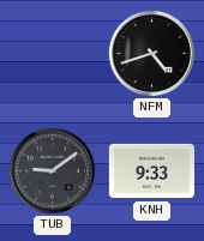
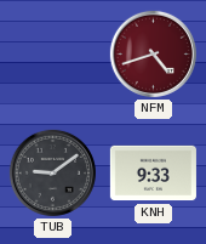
NFM dial: black -> burgundy
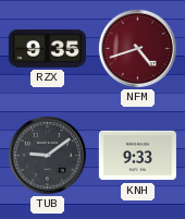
RZX: none -> 9:35
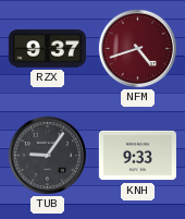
RZX: 9:35 -> 9:37
TUB: 9:09 -> 9:06
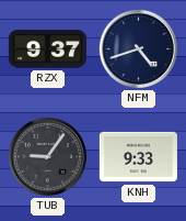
NFM dial: burgundy -> navy
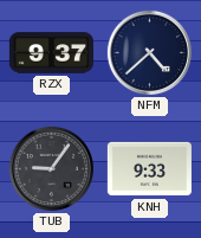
NFM: 4:42 -> 4:38
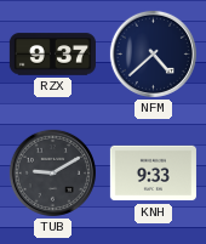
TUB: 9:06 -> 9:10
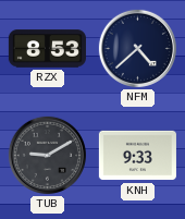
RZX: 9:37 -> 8:53
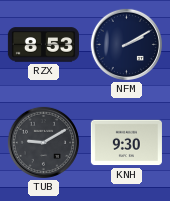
NFM: 4:38 -> 2:10
KNH: 9:33 -> 9:30
